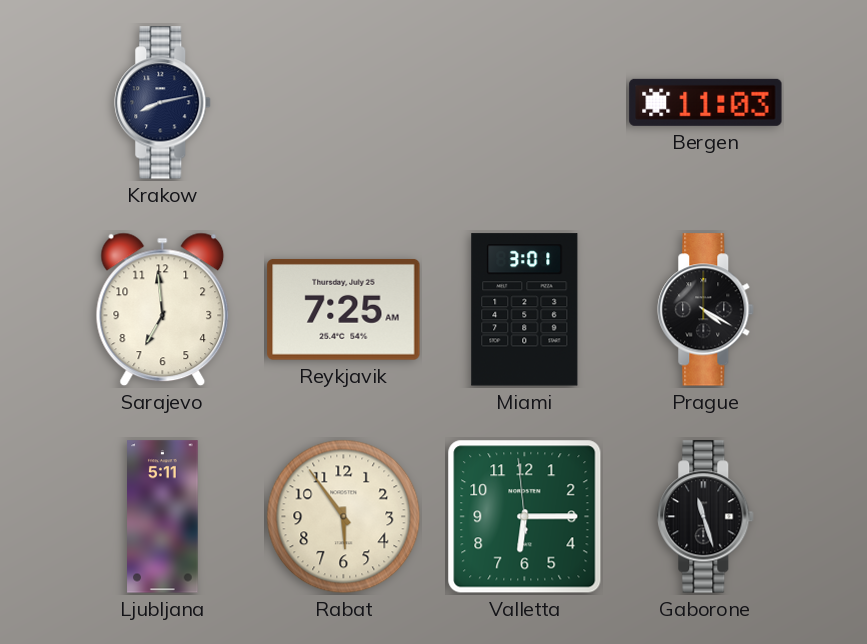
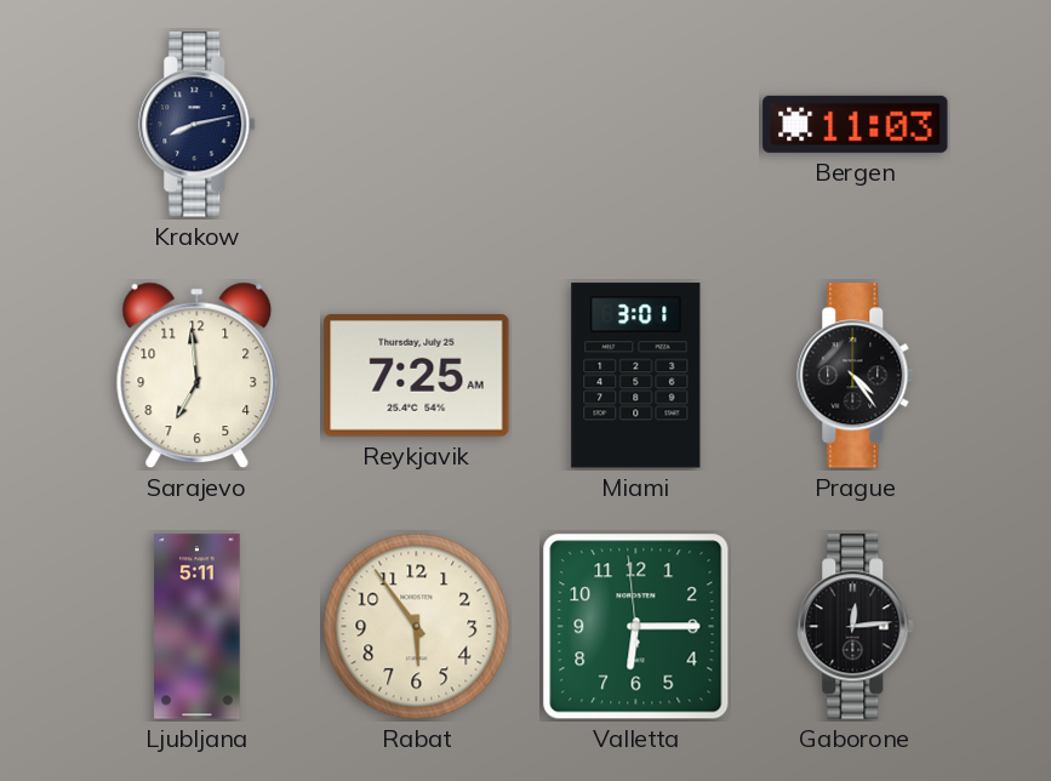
Prague: 4:20 -> 4:24
Gaborone: 11:27 -> 12:14
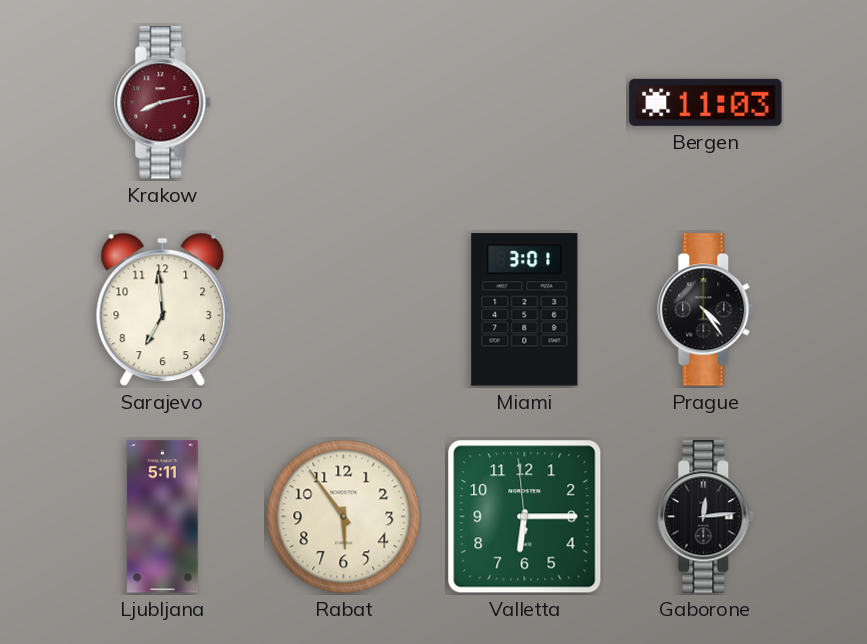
Krakow dial: navy -> burgundy
Reykjavik: 7:25 -> none
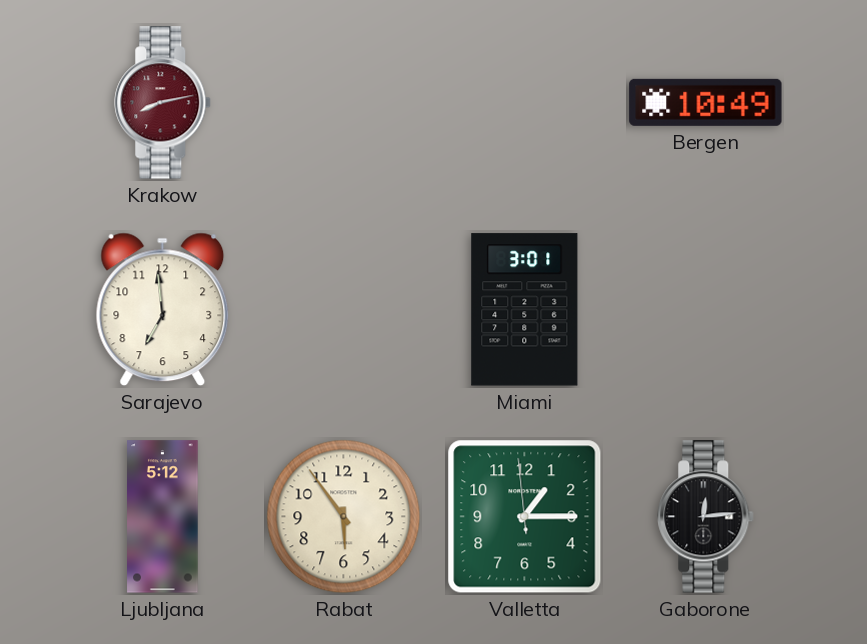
Bergen: 11:03 -> 10:49
Prague: 4:24 -> none
Ljubljana: 5:11 -> 5:12
Valletta: 6:14 -> 1:14
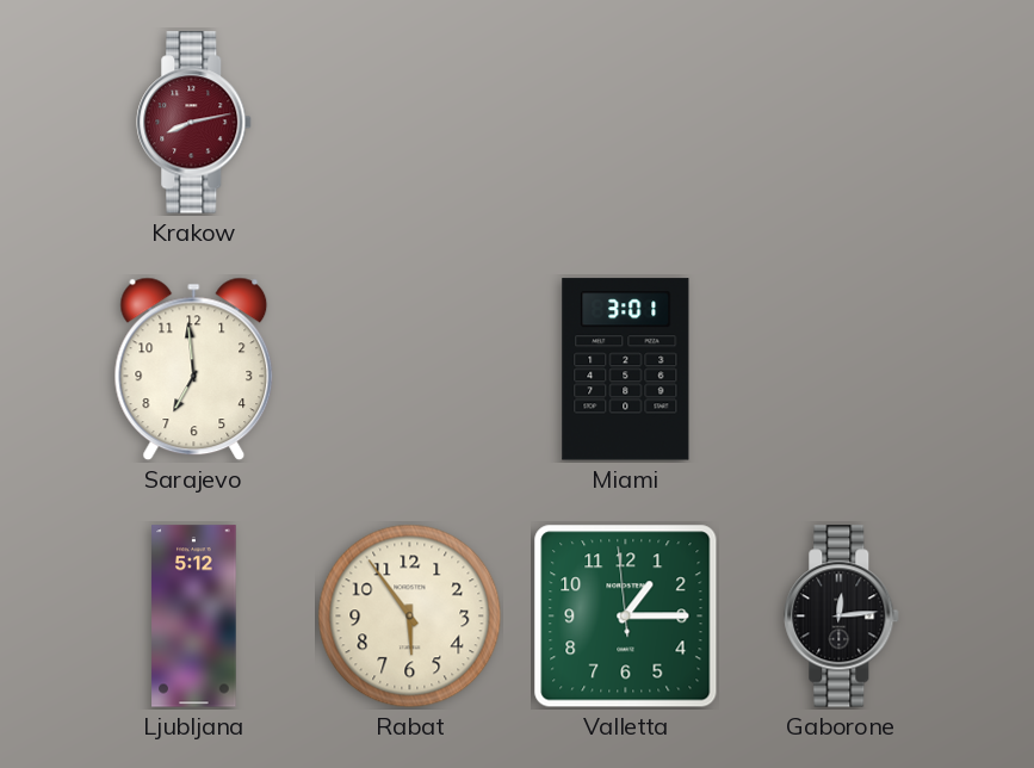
Bergen: 10:49 -> none
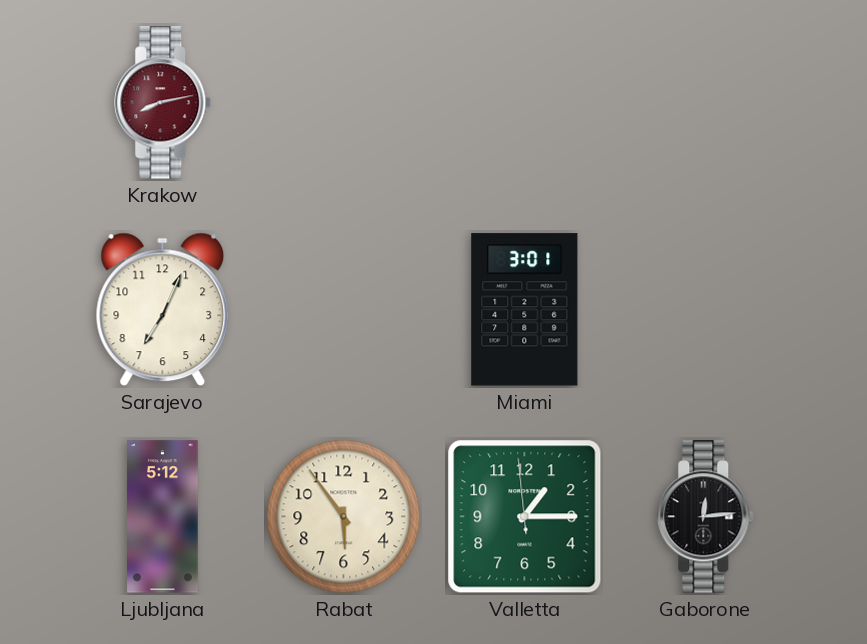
Sarajevo: 6:59 -> 7:04
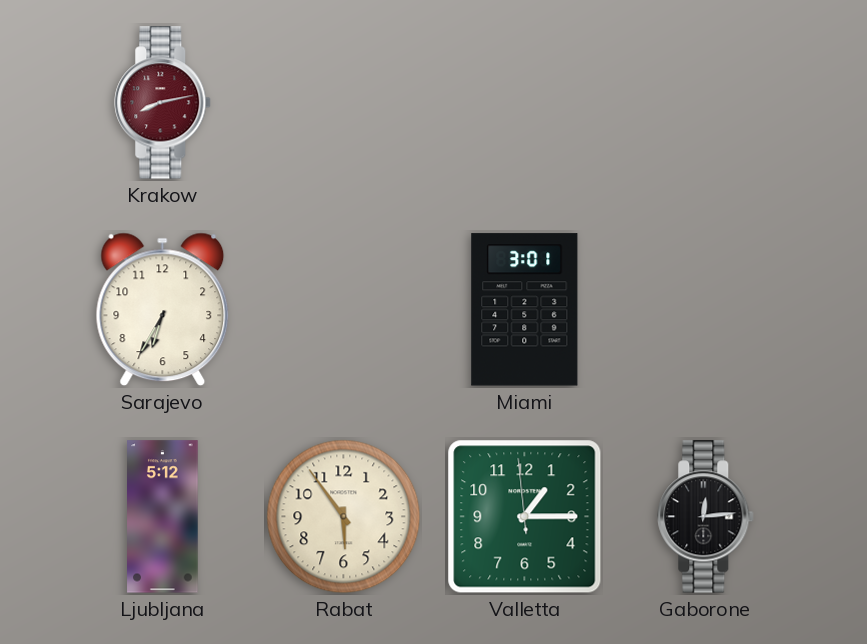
Sarajevo: 7:04 -> 6:35
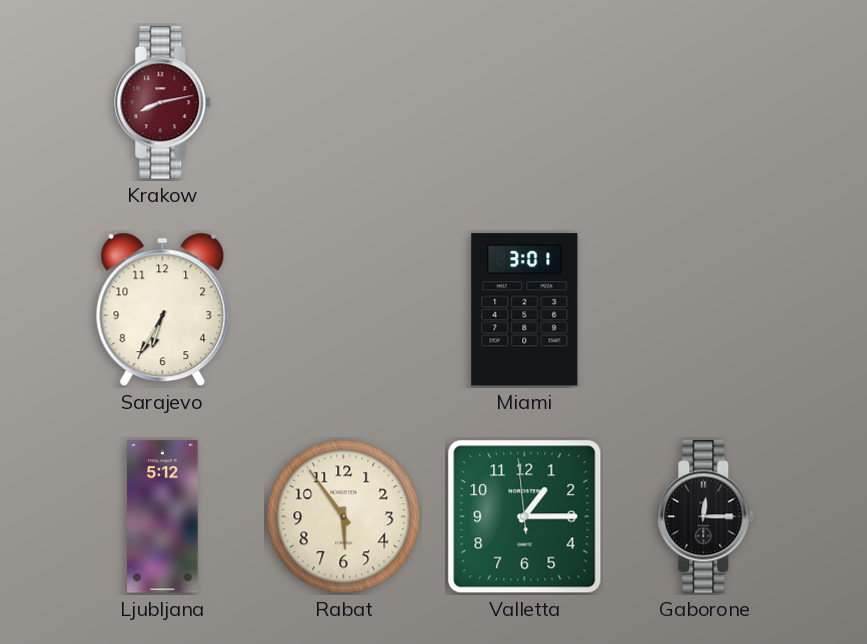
Gaborone: 12:14 -> 12:15
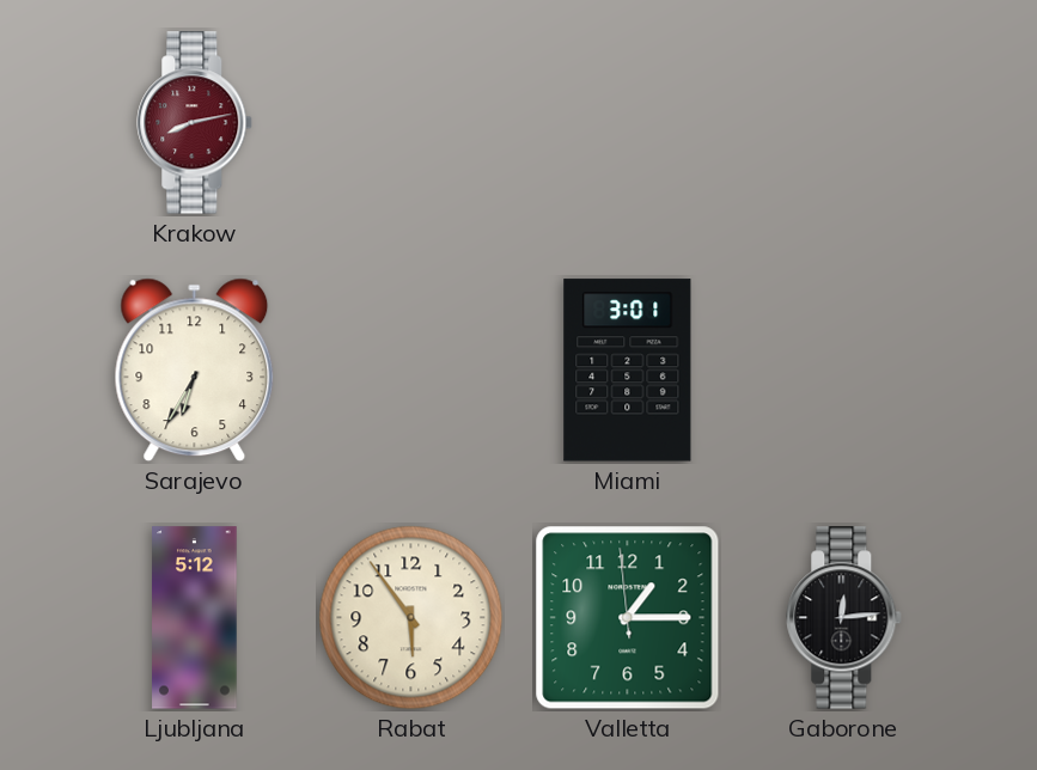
Gaborone: 12:15 -> 12:14
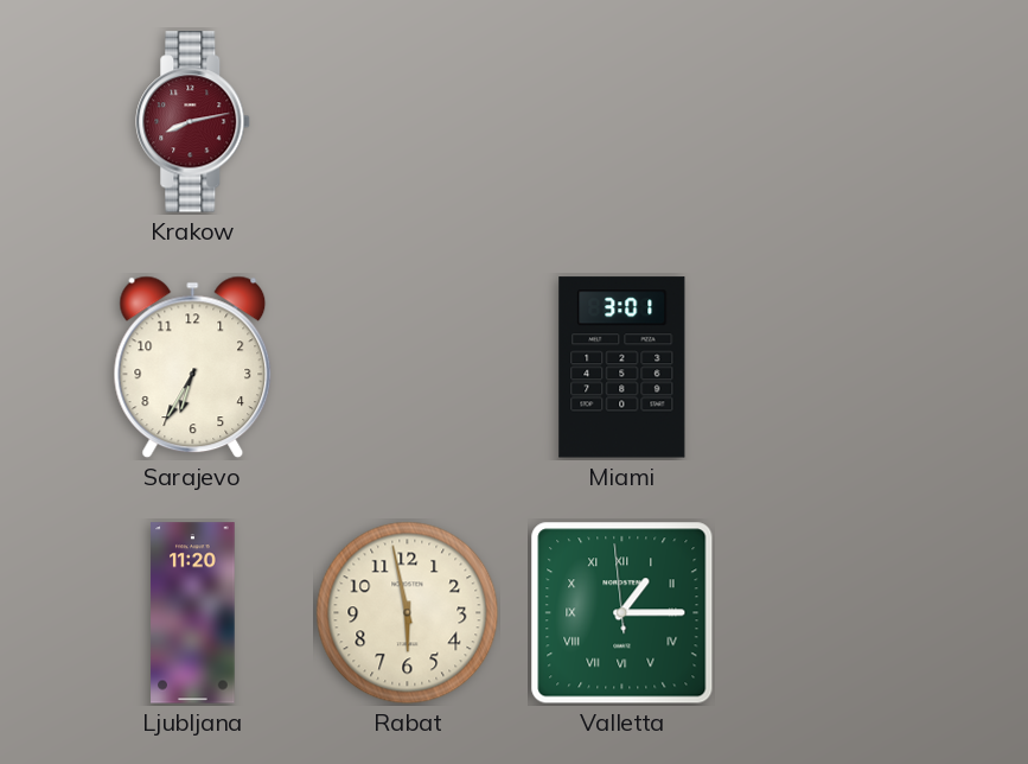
Ljubljana: 5:12 -> 11:20
Rabat: 5:54 -> 5:58
Valletta numerals: Arabic -> Roman
Gaborone: 12:14 -> none
